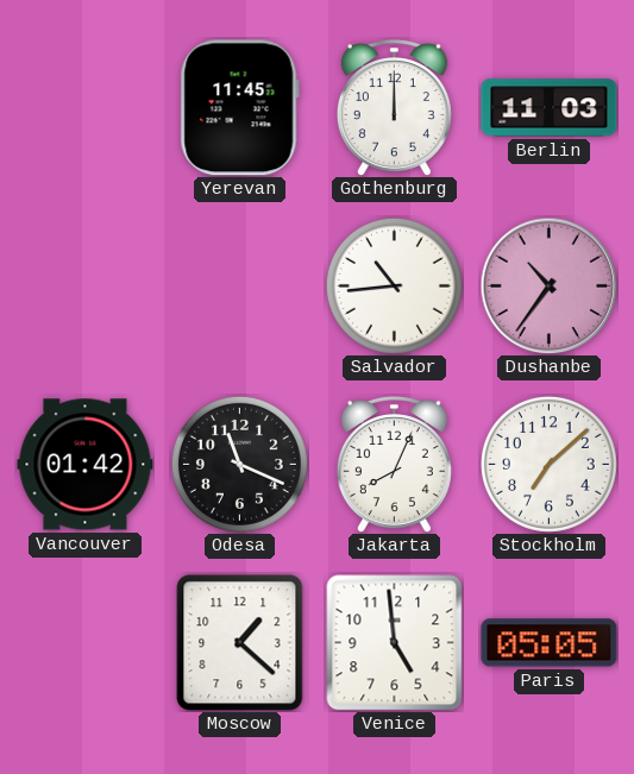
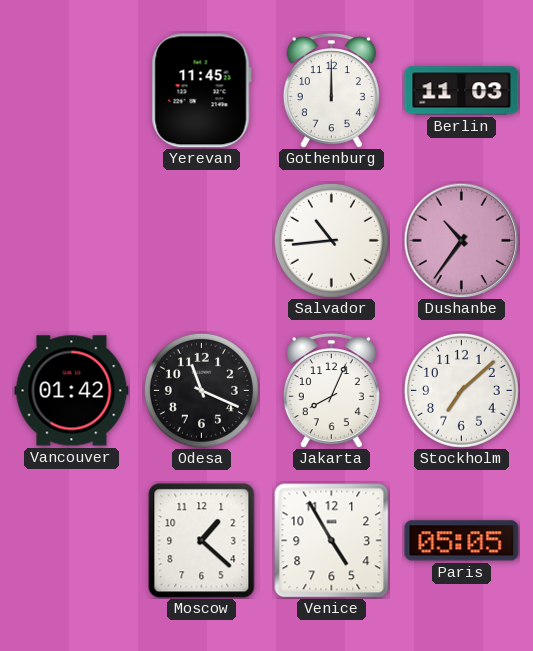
Venice: 4:59 -> 4:55
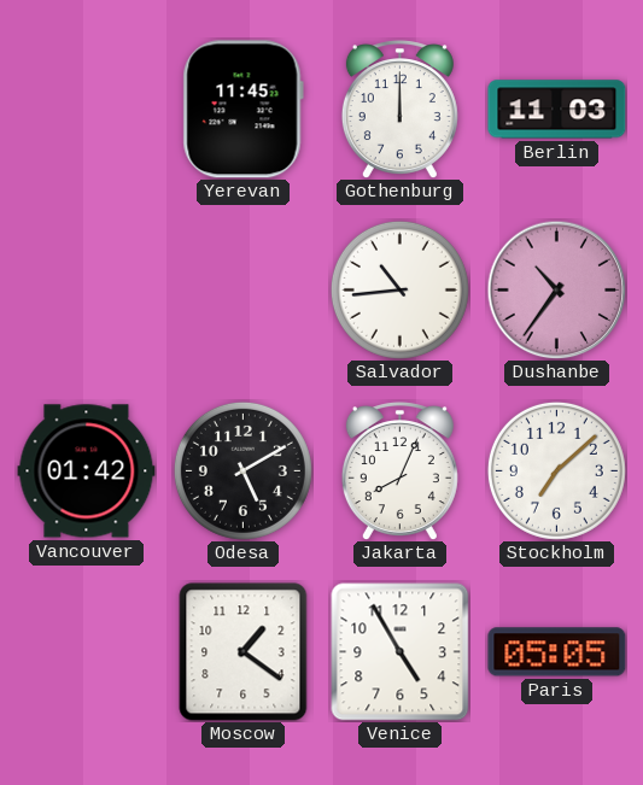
Odesa: 11:19 -> 5:10
Moscow: 1:22 -> 1:21
